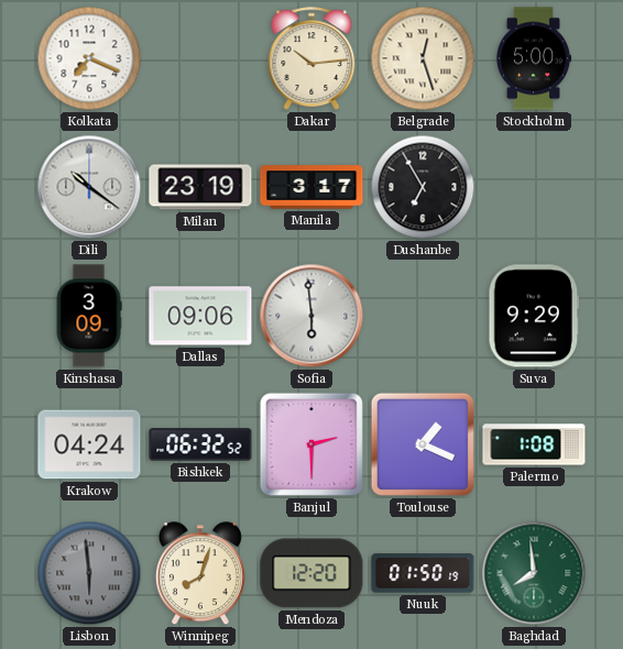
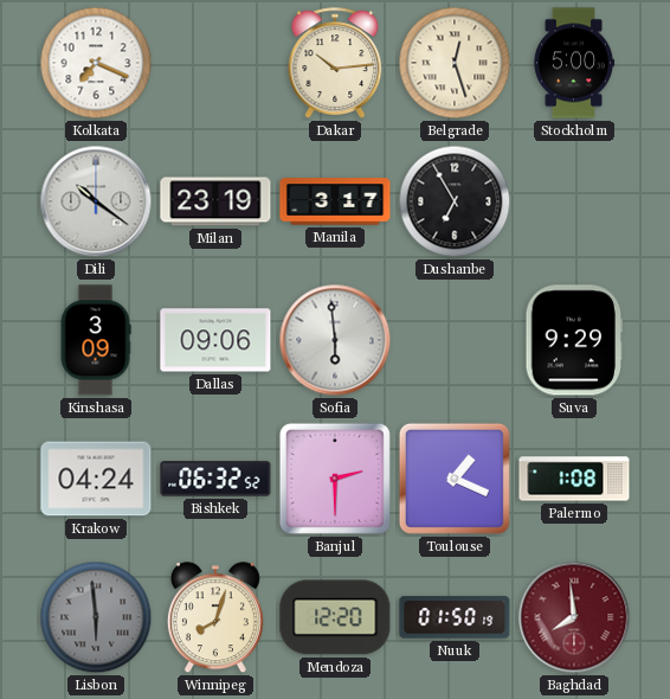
Baghdad dial: green -> burgundy
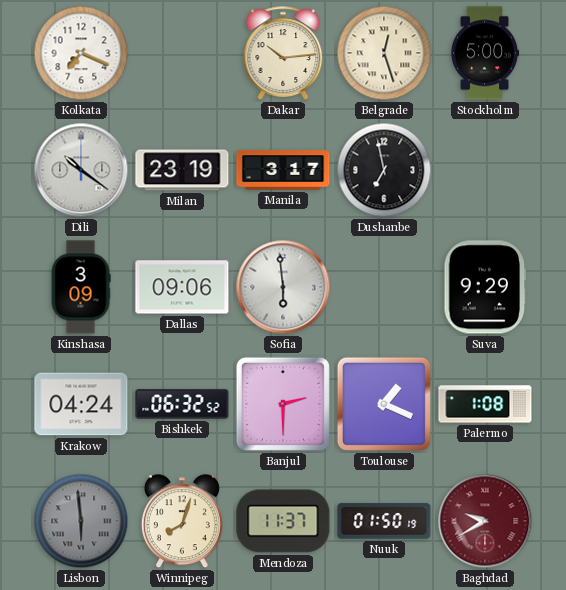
Dushanbe: 6:55 -> 6:58
Mendoza: 12:20 -> 11:37
Baghdad: 7:59 -> 9:40
